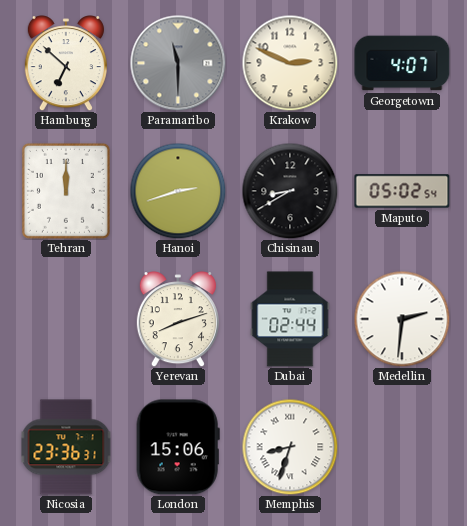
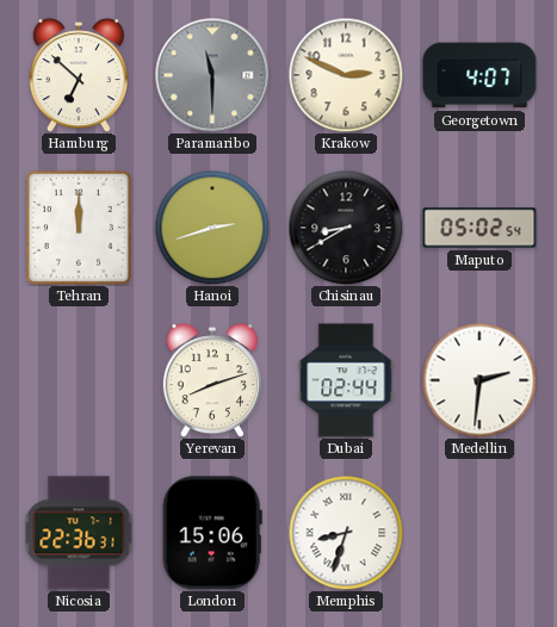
Nicosia: 23:36 -> 22:36
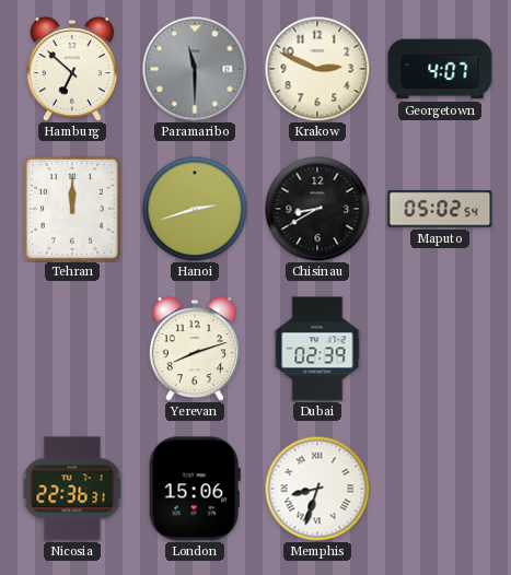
Dubai: 02:44 -> 02:39
Medellin: 2:31 -> none
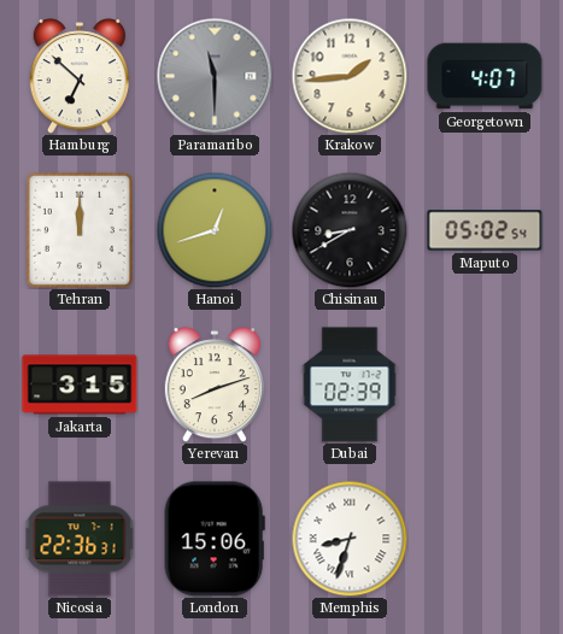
Krakow: 2:49 -> 1:44
Hanoi: 2:42 -> 12:42
Jakarta: none -> 3:15
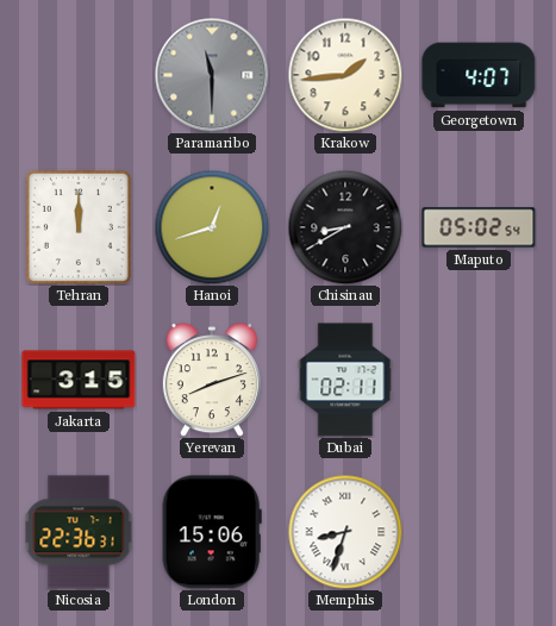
Hamburg: 6:52 -> none
Dubai: 02:39 -> 02:11
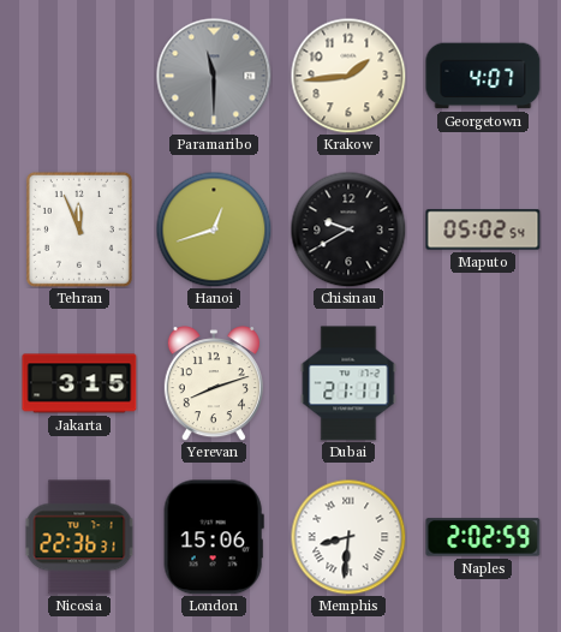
Tehran: 12:00 -> 11:56
Chisinau: 8:40 -> 9:40
Dubai: 02:11 -> 21:11
Memphis: 8:33 -> 8:31
Naples: none -> 2:02
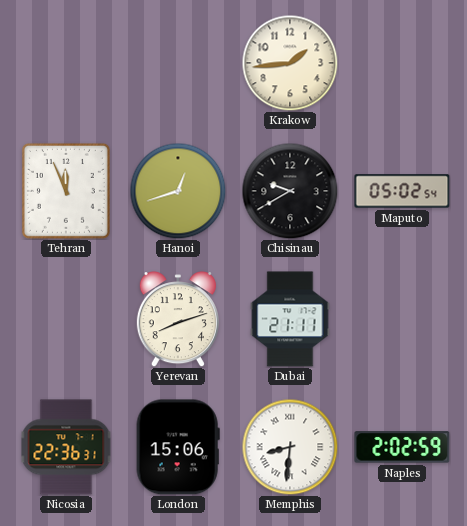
Paramaribo: 11:30 -> none
Georgetown: 4:07 -> none
Jakarta: 3:15 -> none
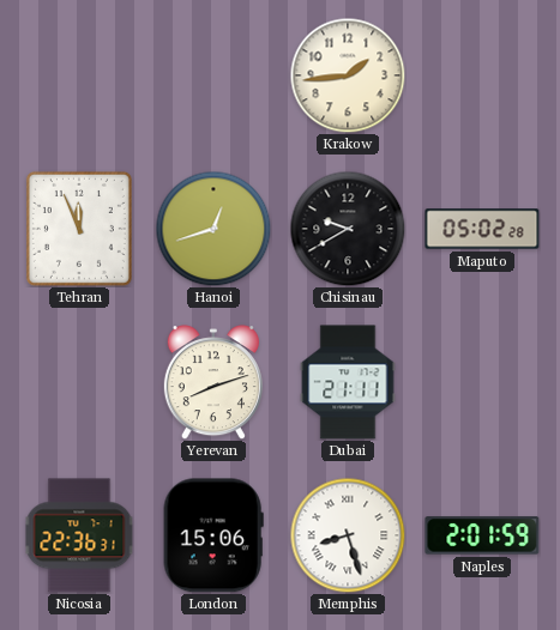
Maputo: 05:02:54 -> 05:02:28
Memphis: 8:31 -> 8:27
Naples: 2:02 -> 2:01
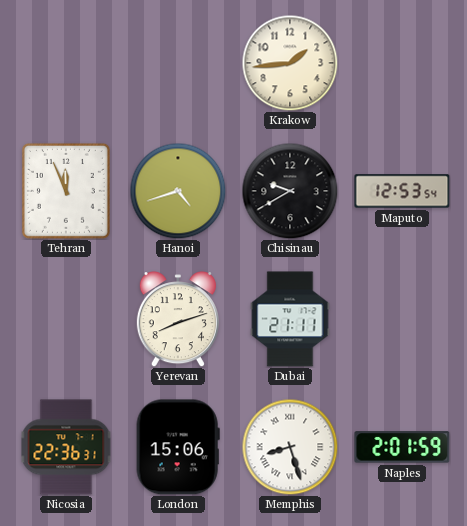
Hanoi: 12:42 -> 4:42
Maputo: 05:02 -> 12:53
